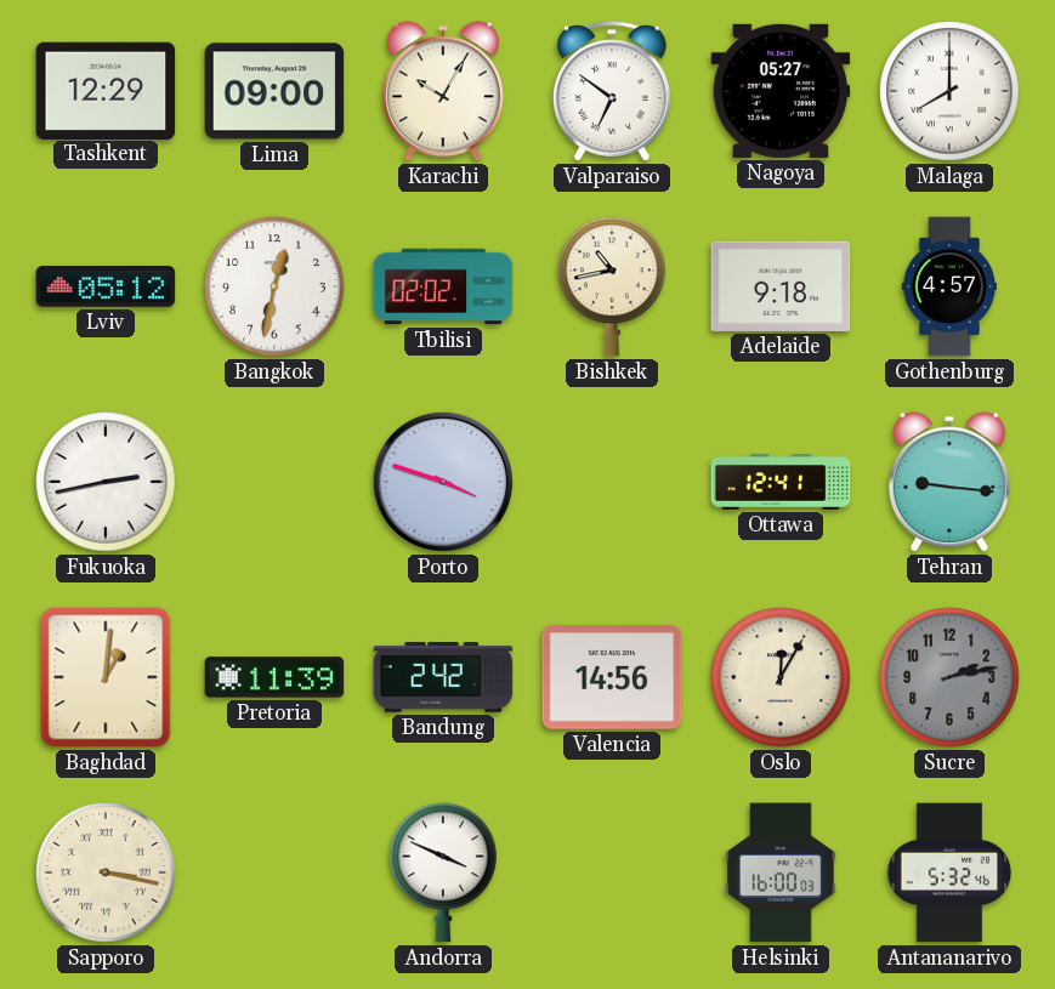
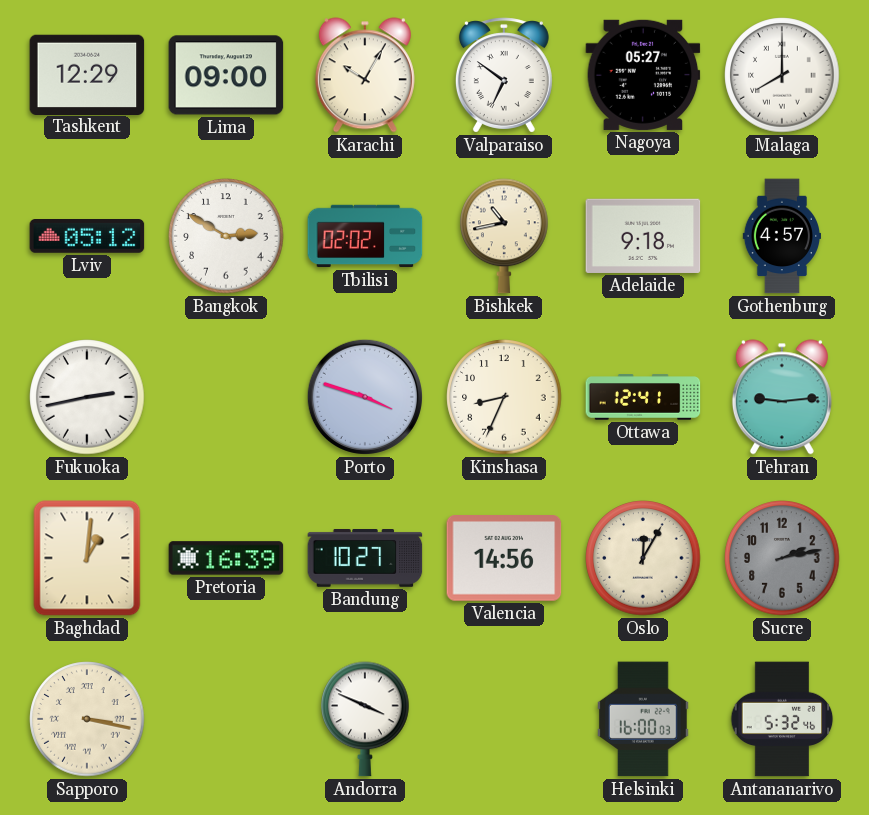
Bangkok: 12:32 -> 2:50
Kinshasa: none -> 8:34
Tehran: 9:16 -> 9:14
Pretoria: 11:39 -> 16:39
Bandung: 2:42 -> 10:27
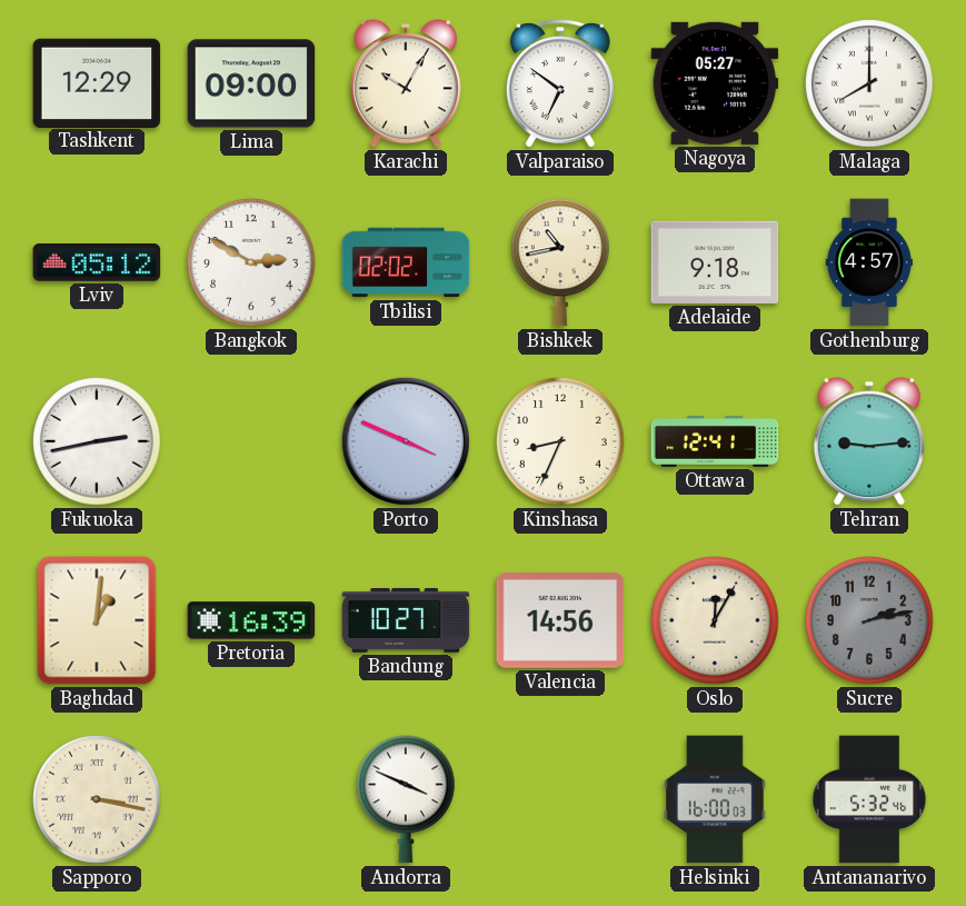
Porto: 3:48 -> 3:49
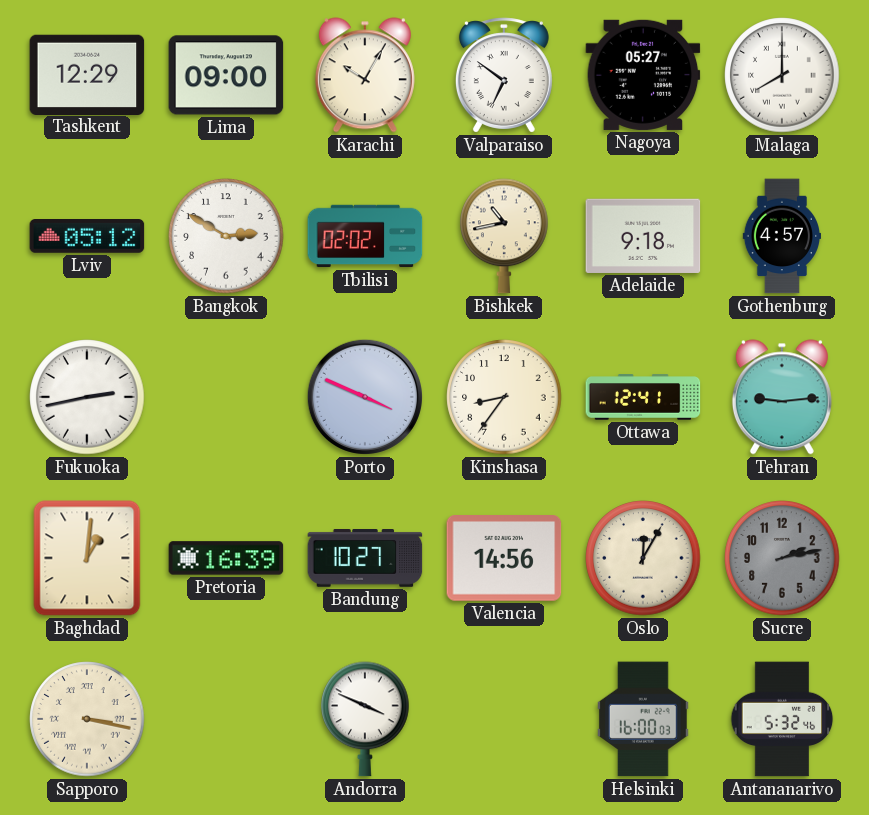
Kinshasa: 8:34 -> 8:36
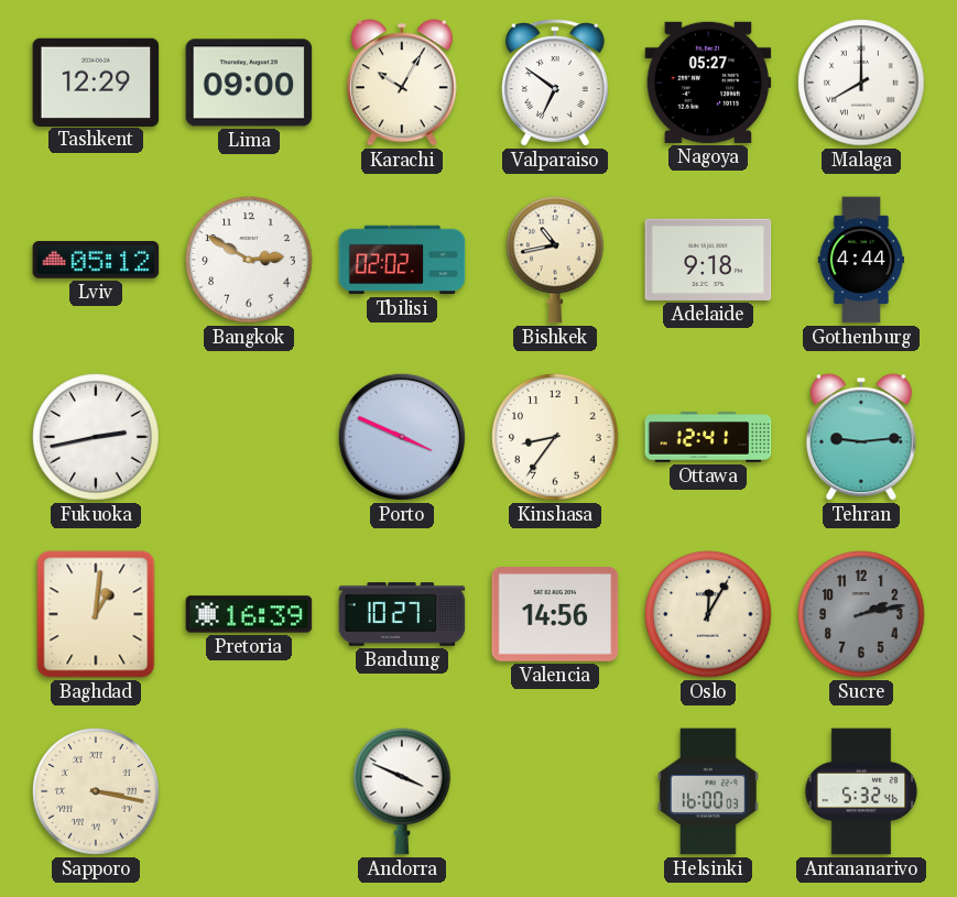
Gothenburg: 4:57 -> 4:44
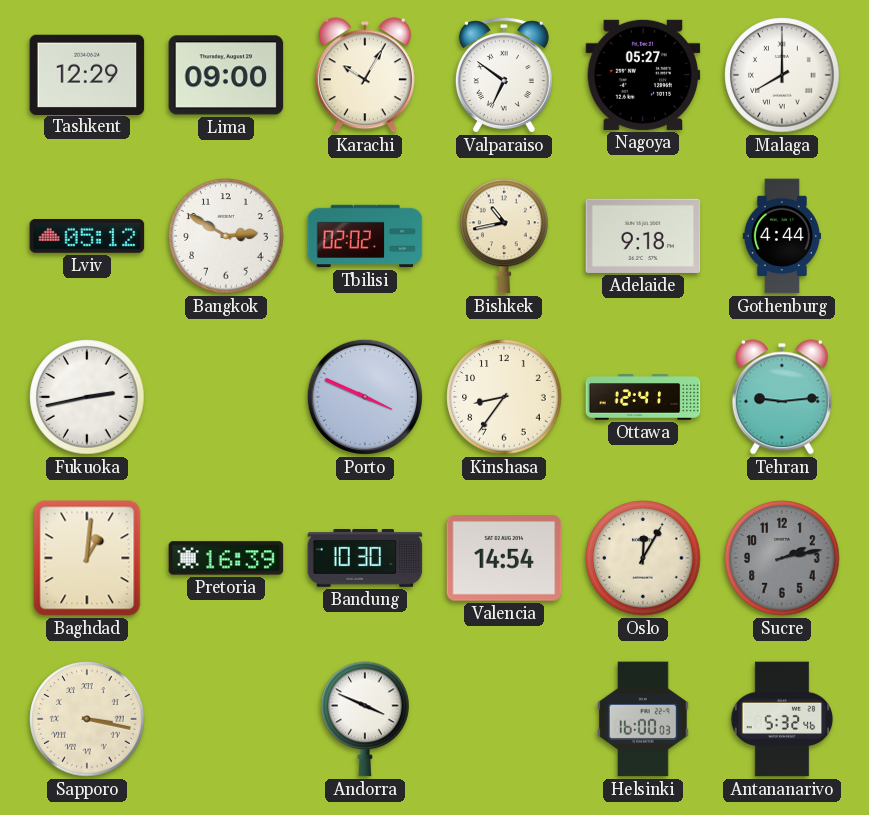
Bandung: 10:27 -> 10:30
Valencia: 14:56 -> 14:54
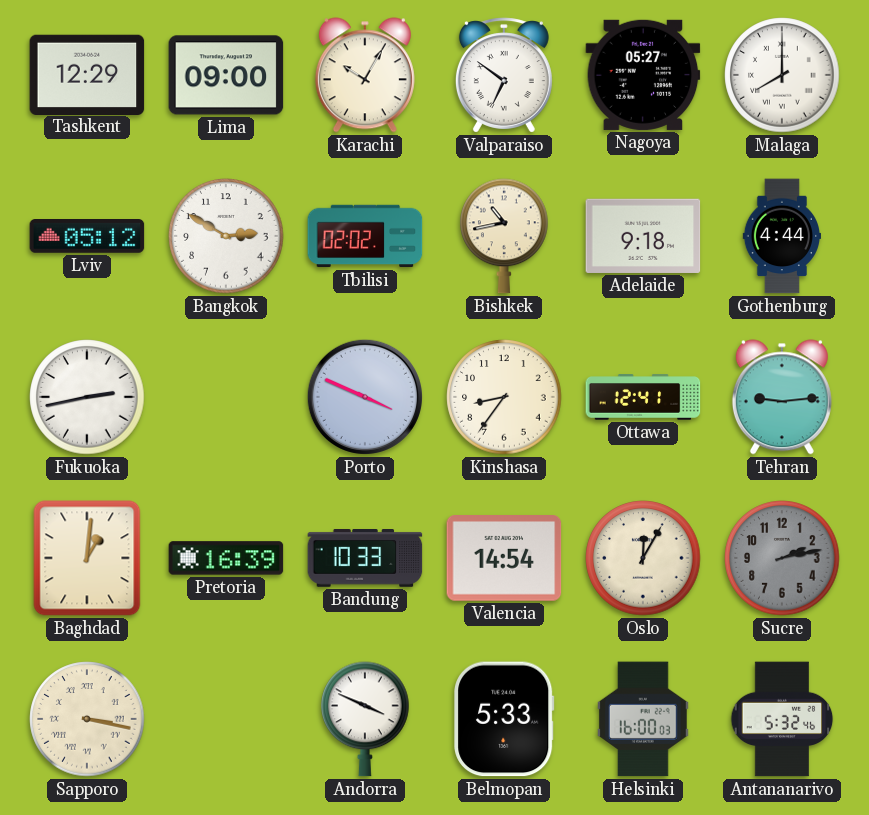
Bandung: 10:30 -> 10:33
Belmopan: none -> 5:33
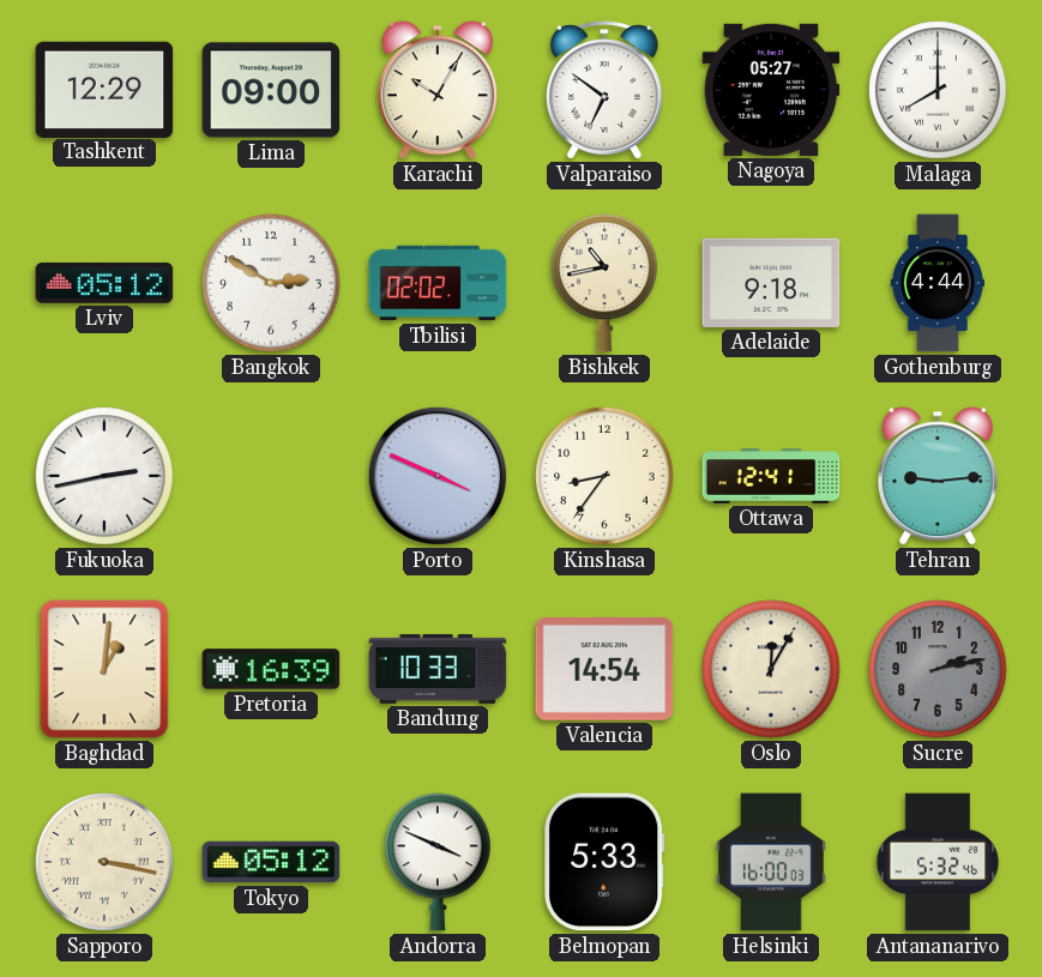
Tokyo: none -> 05:12
